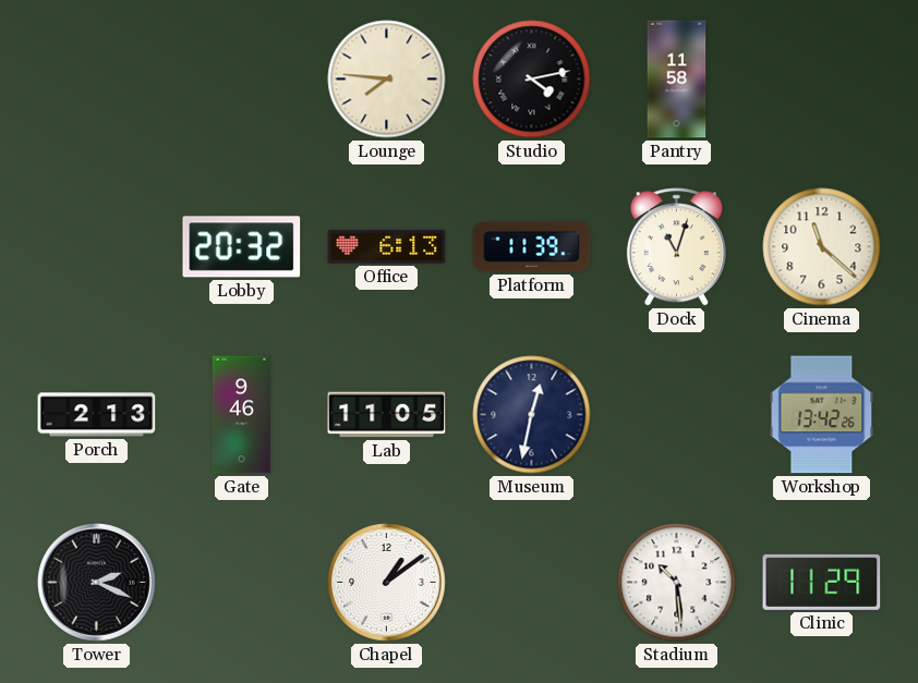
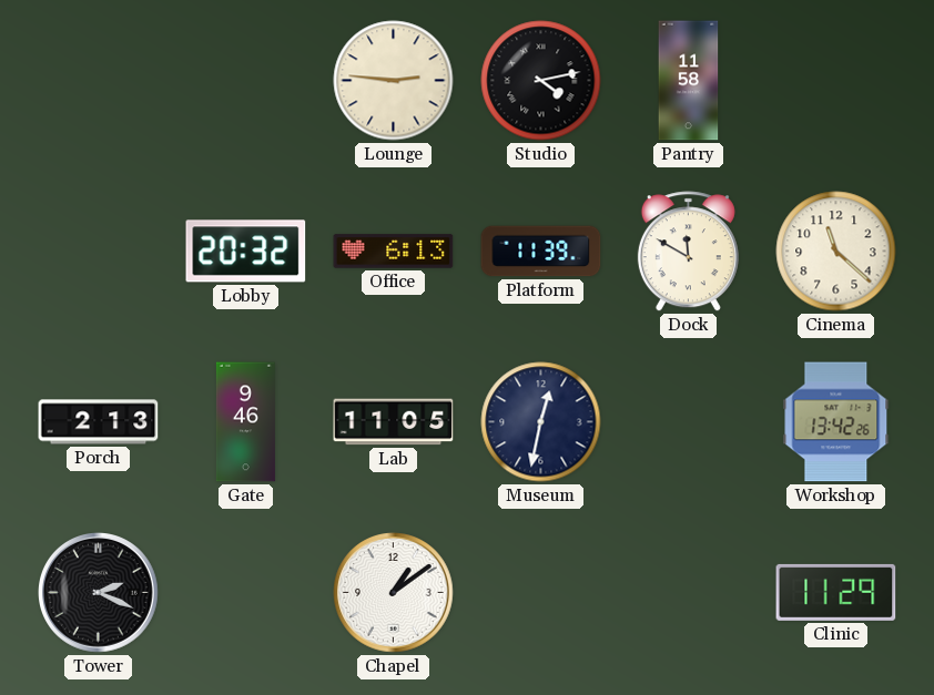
Lounge: 7:46 -> 2:46
Dock: 11:03 -> 11:50
Stadium: 10:29 -> none
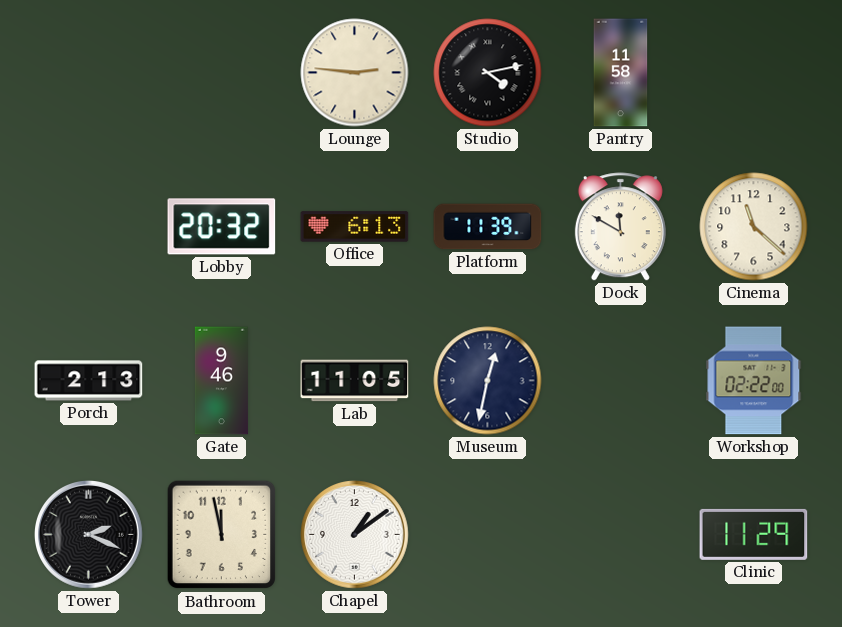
Workshop: 13:42 -> 02:22
Bathroom: none -> 11:58
